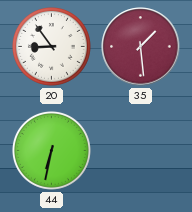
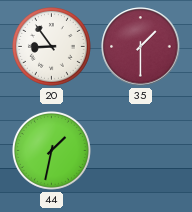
35: 1:29 -> 1:30
44: 6:32 -> 1:32
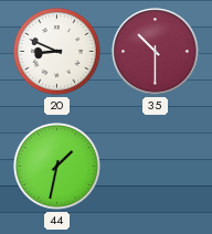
20: 8:54 -> 8:49
35: 1:30 -> 10:30
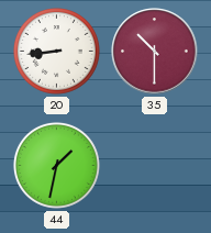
20: 8:49 -> 8:44
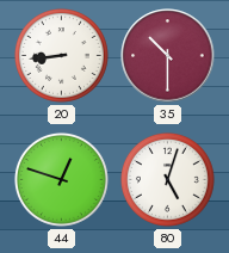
44: 1:32 -> 12:48
80: none -> 5:03
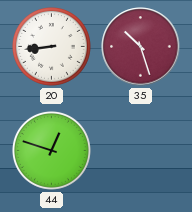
35: 10:30 -> 10:27
80: 5:03 -> none
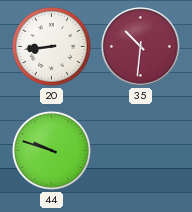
35: 10:27 -> 10:31
44: 12:48 -> 9:48
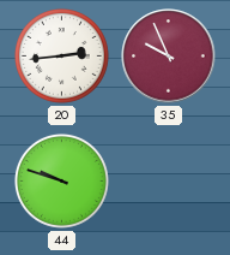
20: 8:44 -> 2:44
35: 10:31 -> 9:56
